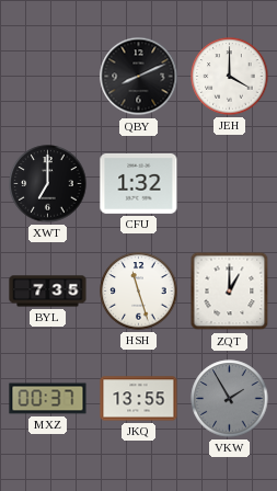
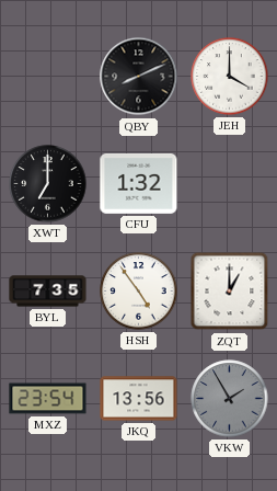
HSH: 11:27 -> 4:54
MXZ: 00:37 -> 23:54
JKQ: 13:55 -> 13:56
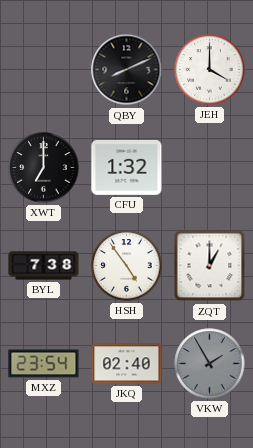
BYL: 7:35 -> 7:38
JKQ: 13:56 -> 02:40
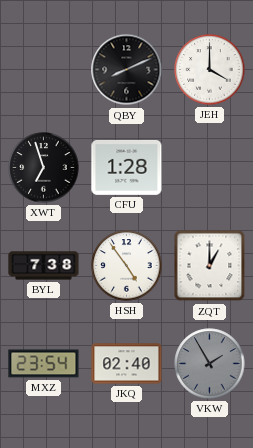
XWT: 7:00 -> 6:57
CFU: 1:32 -> 1:28
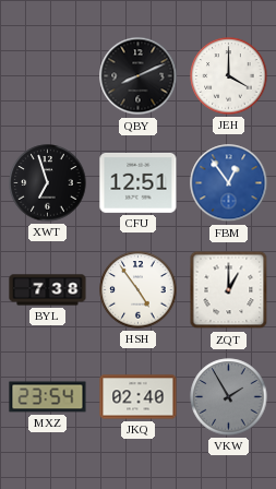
CFU: 1:28 -> 12:51
FBM: none -> 12:54
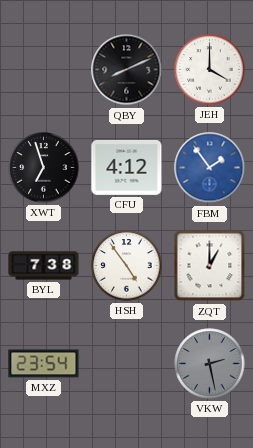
CFU: 12:51 -> 4:12
FBM: 12:54 -> 1:54
JKQ: 02:40 -> none
VKW: 1:55 -> 2:28
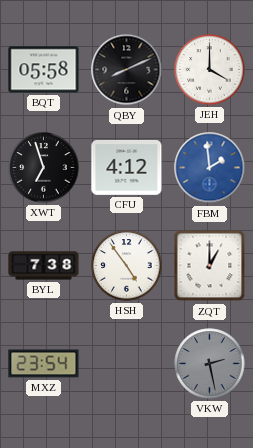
BQT: none -> 05:58
FBM: 1:54 -> 1:59
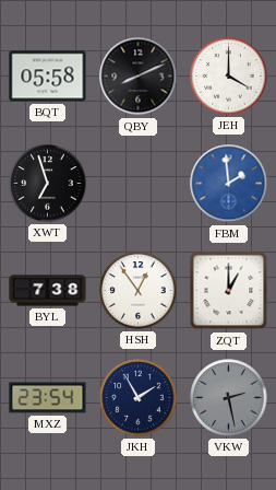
CFU: 4:12 -> none
HSH: 4:54 -> 12:54
JKH: none -> 1:55
